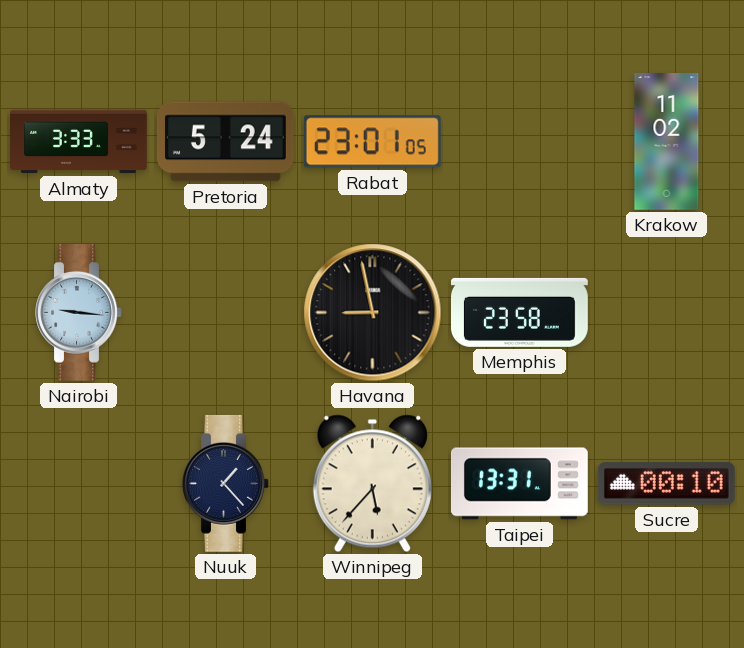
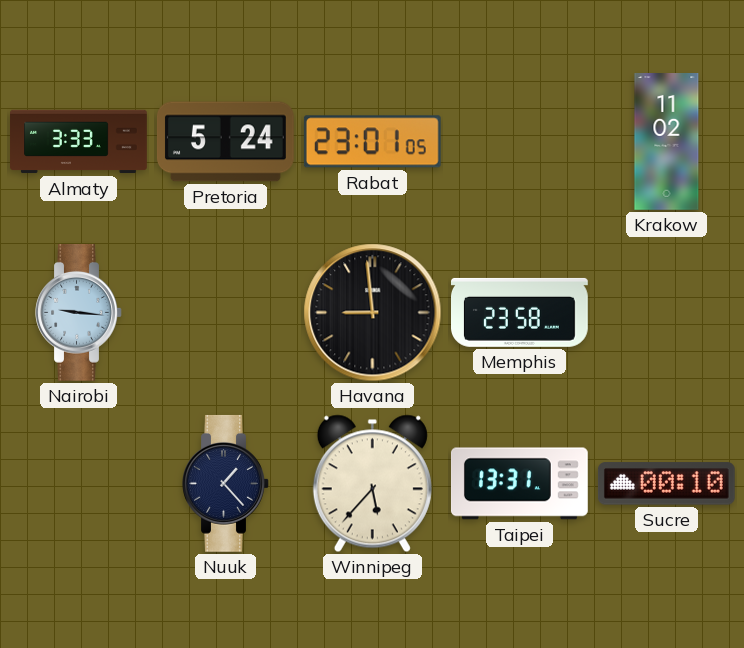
Havana: 8:58 -> 8:59
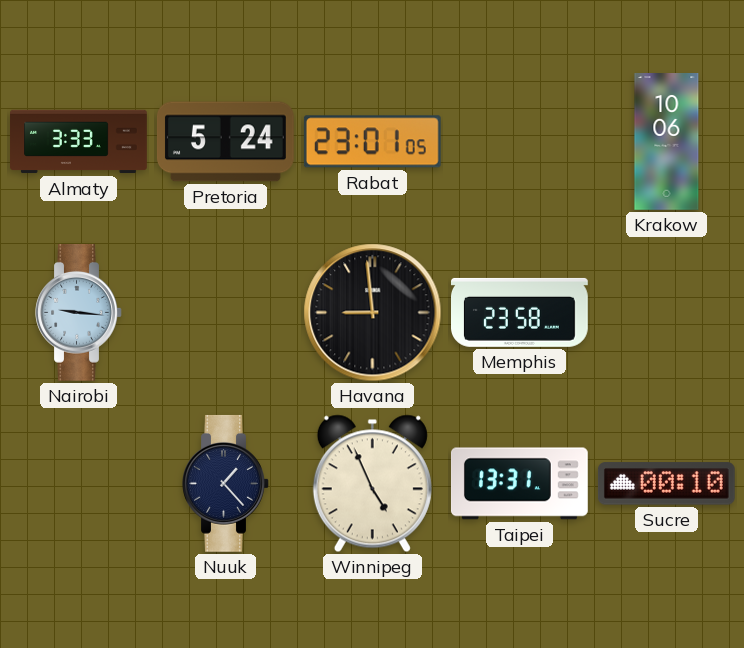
Krakow: 11:02 -> 10:06
Winnipeg: 5:37 -> 4:56
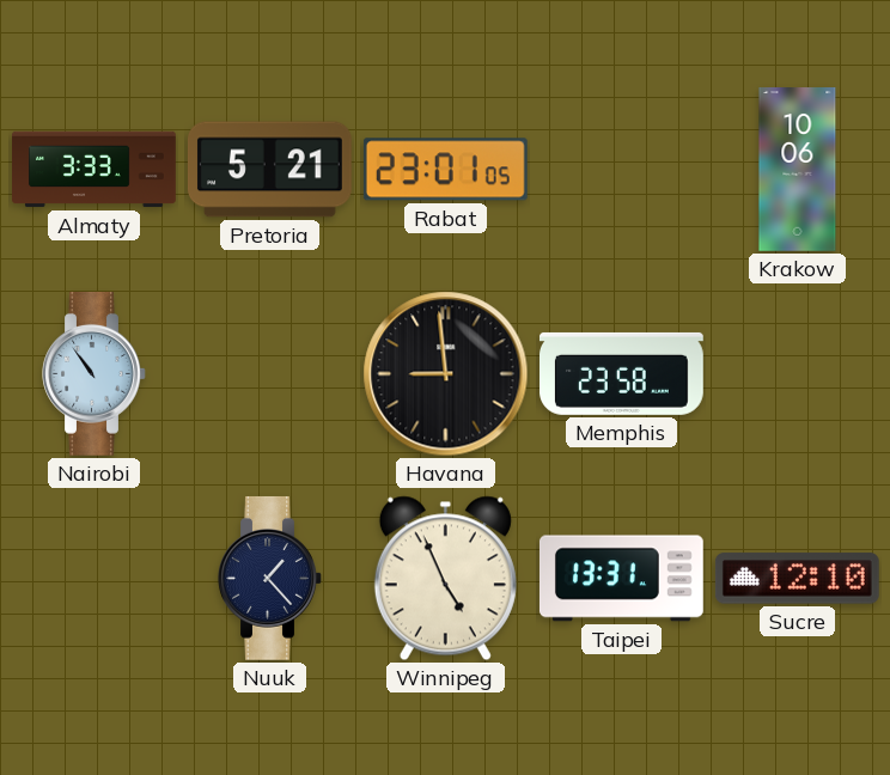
Pretoria: 5:24 -> 5:21
Nairobi: 9:16 -> 10:54
Sucre: 00:10 -> 12:10
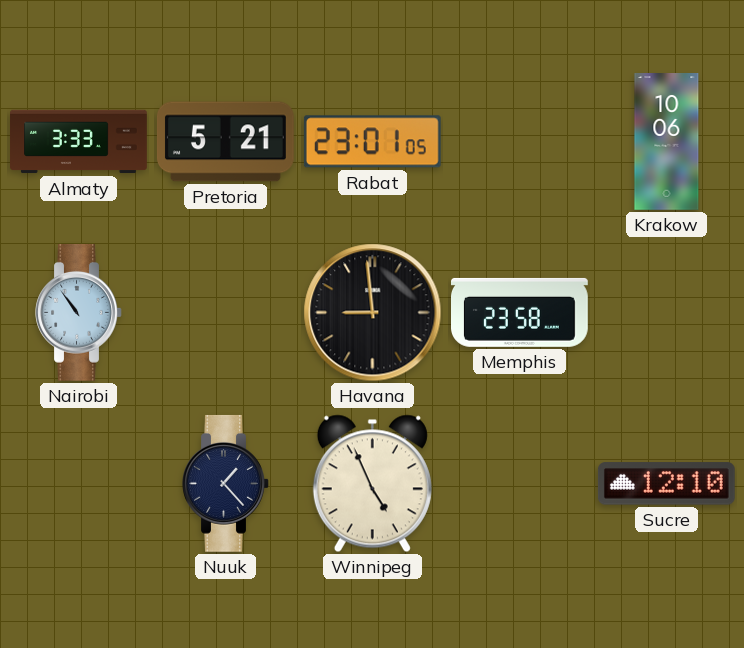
Taipei: 13:31 -> none
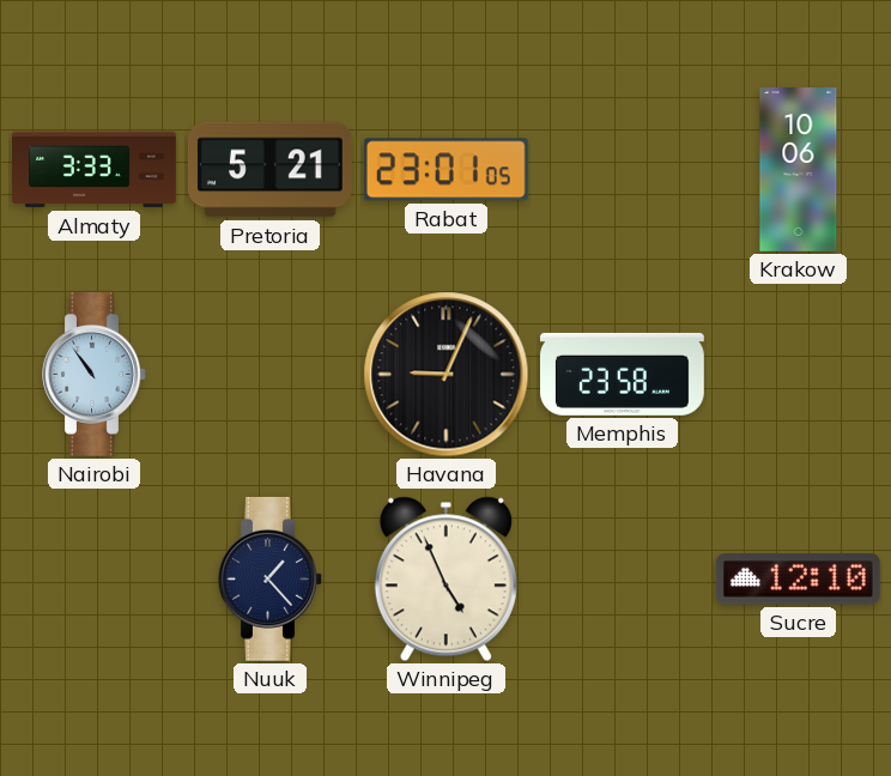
Havana: 8:59 -> 9:04
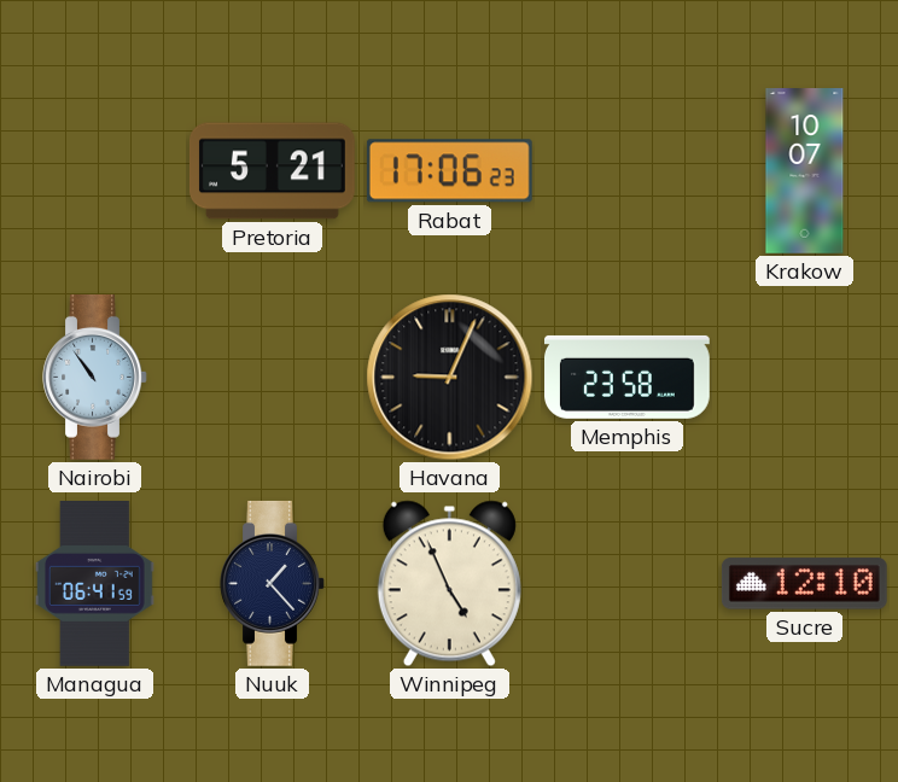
Almaty: 3:33 -> none
Rabat: 23:01 -> 17:06
Krakow: 10:06 -> 10:07
Managua: none -> 06:41
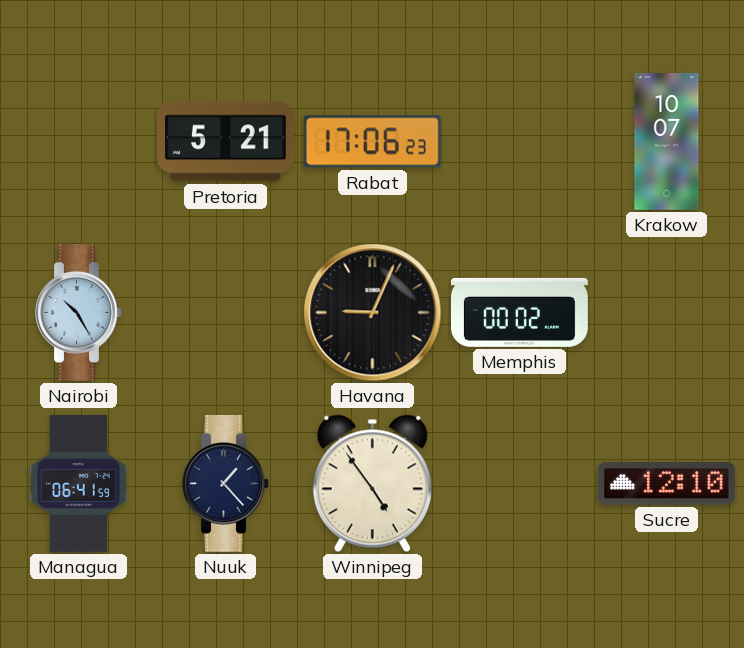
Nairobi: 10:54 -> 10:25
Memphis: 23:58 -> 00:02
Winnipeg: 4:56 -> 4:54
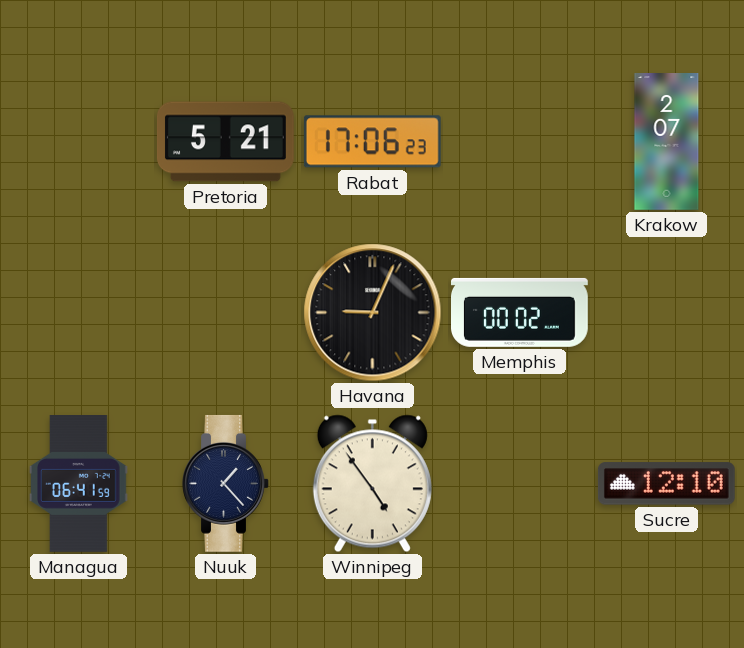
Krakow: 10:07 -> 2:07
Nairobi: 10:25 -> none
